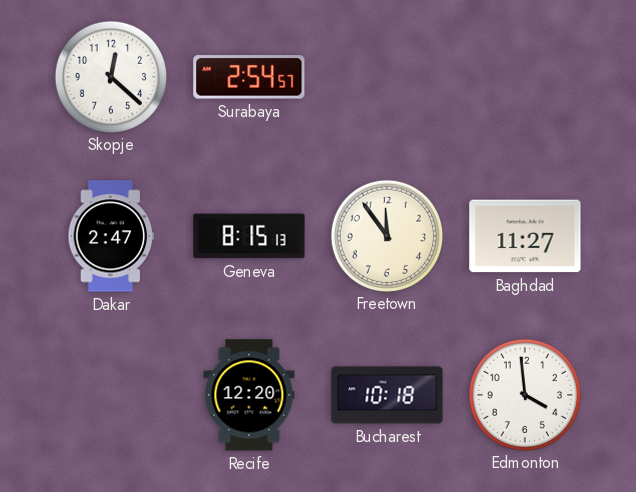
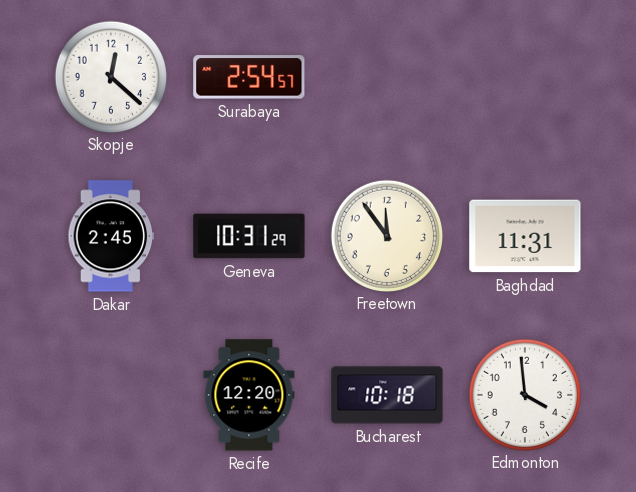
Dakar: 2:47 -> 2:45
Geneva: 8:15 -> 10:31
Baghdad: 11:27 -> 11:31
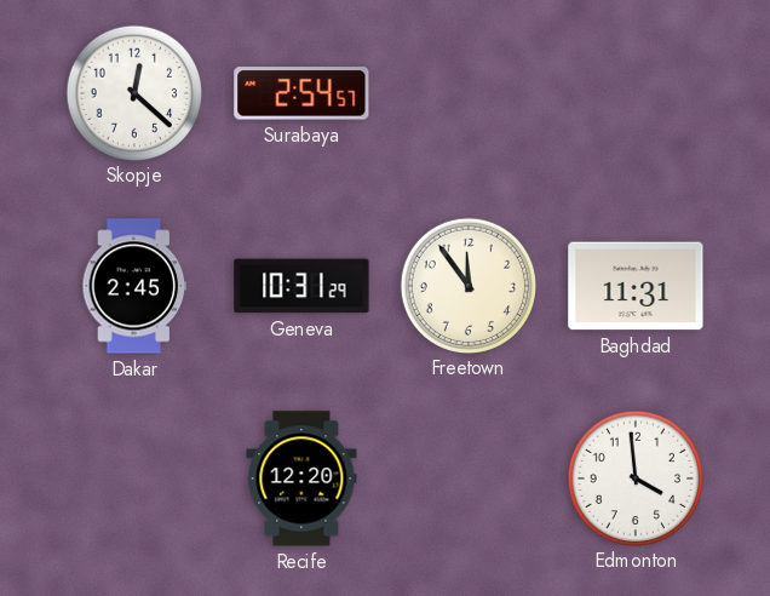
Bucharest: 10:18 -> none
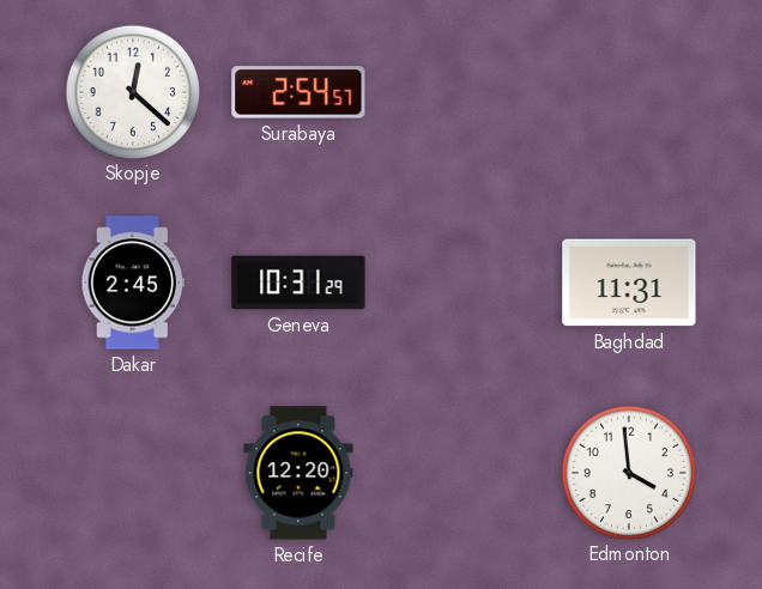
Freetown: 11:54 -> none
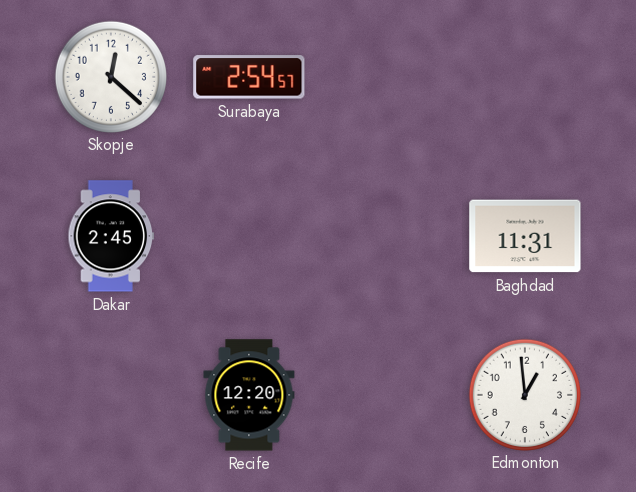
Geneva: 10:31 -> none
Edmonton: 3:59 -> 12:59
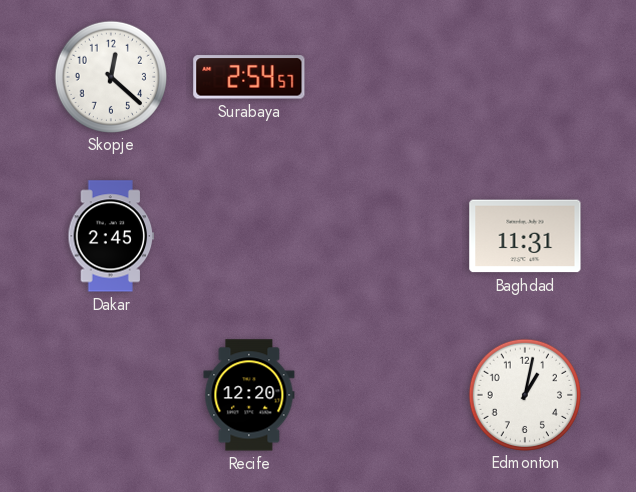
Edmonton: 12:59 -> 1:02
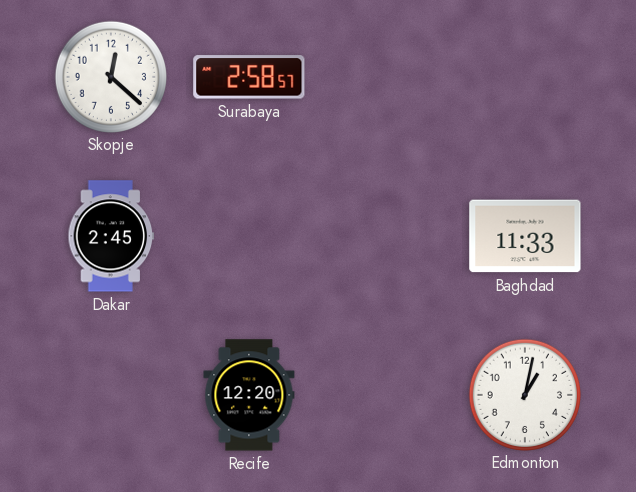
Surabaya: 2:54 -> 2:58
Baghdad: 11:31 -> 11:33
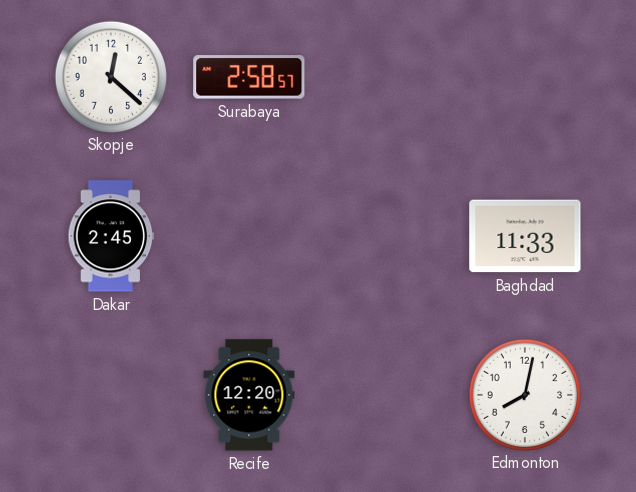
Edmonton: 1:02 -> 8:02
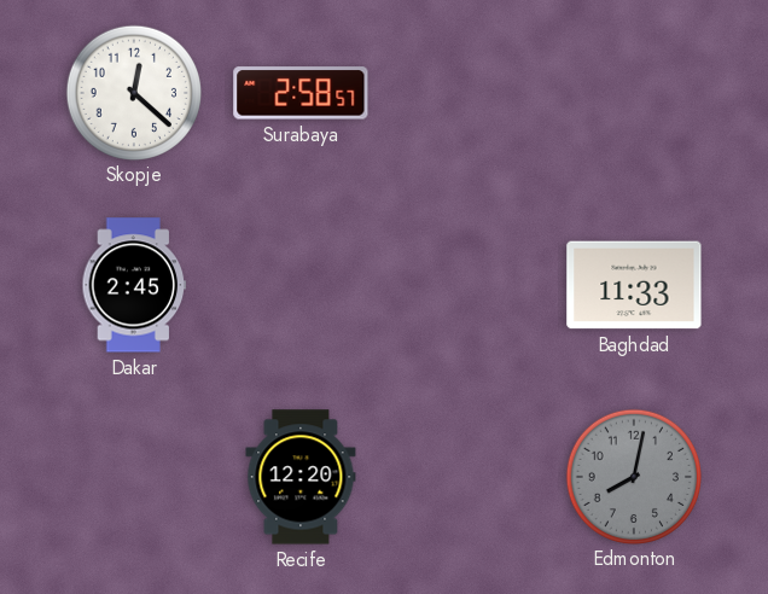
Edmonton dial: white -> grey
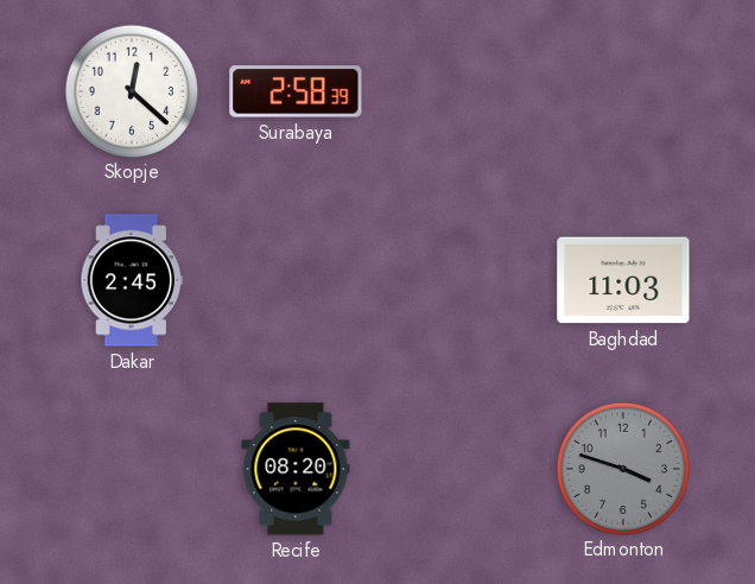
Surabaya: 2:58:57 -> 2:58:39
Baghdad: 11:33 -> 11:03
Recife: 12:20 -> 08:20
Edmonton: 8:02 -> 3:48
